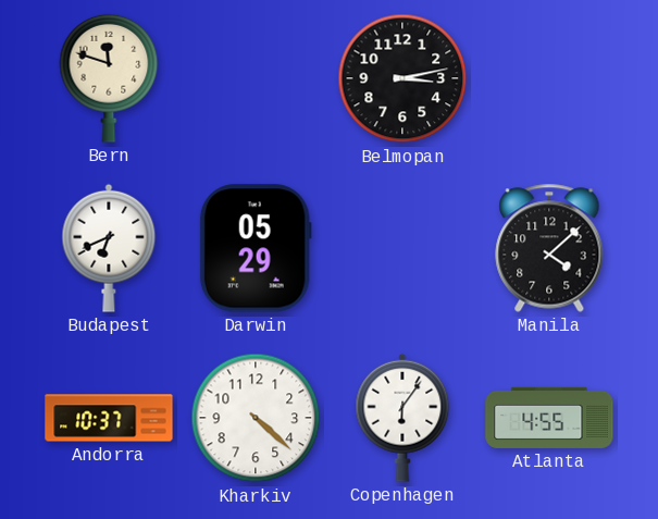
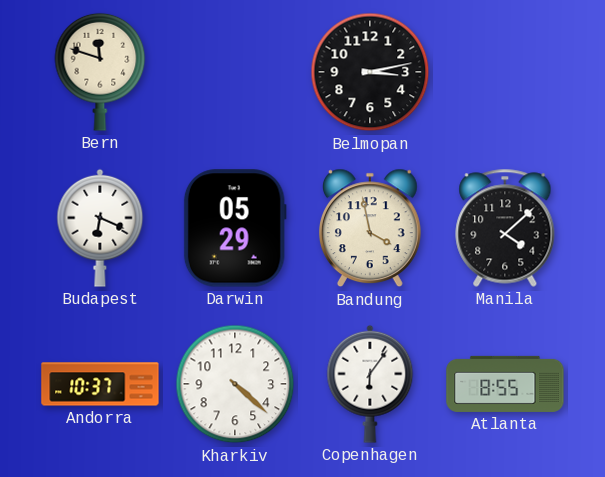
Budapest: 6:41 -> 6:19
Bandung: none -> 3:58
Atlanta: 4:55 -> 8:55
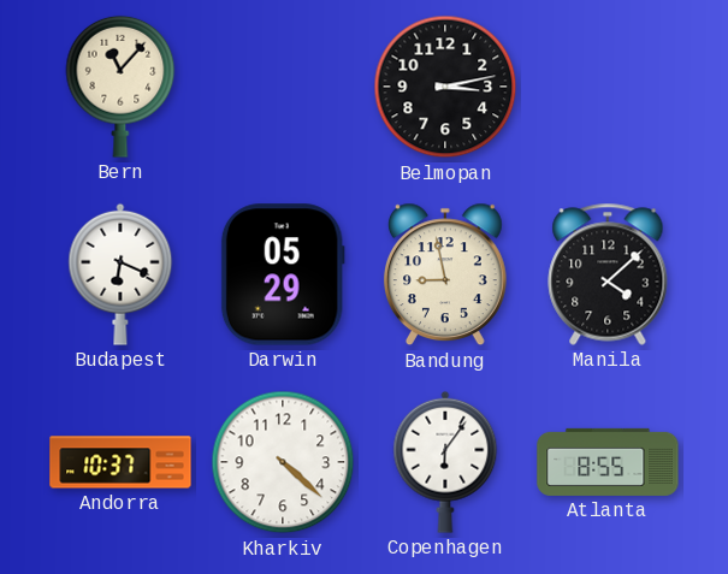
Bern: 11:48 -> 11:07
Bandung: 3:58 -> 8:58
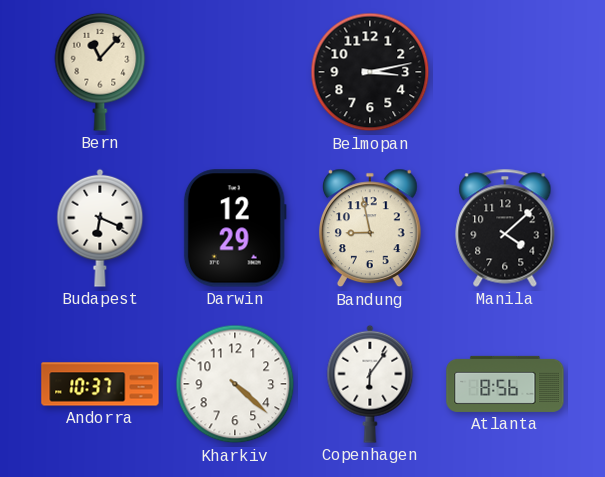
Darwin: 05:29 -> 12:29
Atlanta: 8:55 -> 8:56
